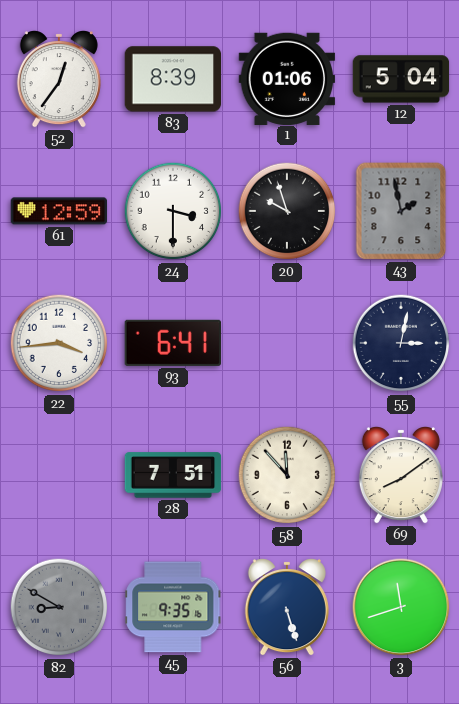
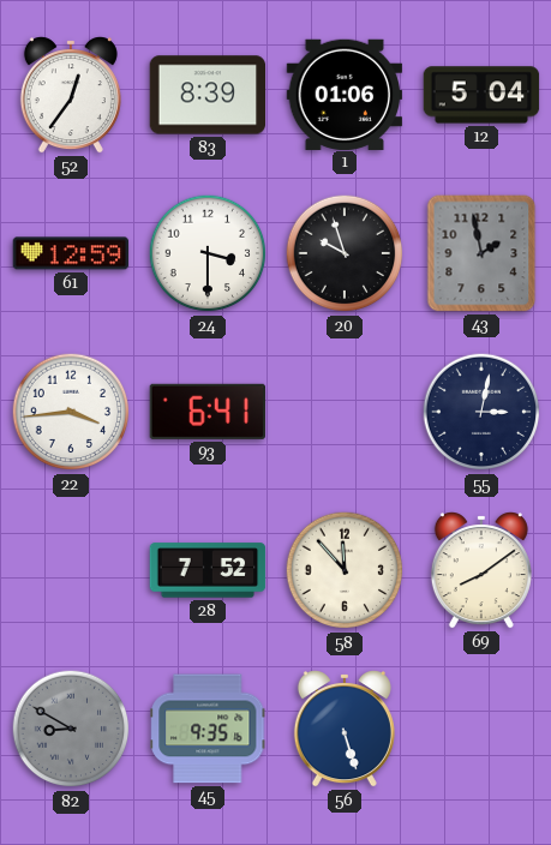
28: 7:51 -> 7:52
3: 11:42 -> none
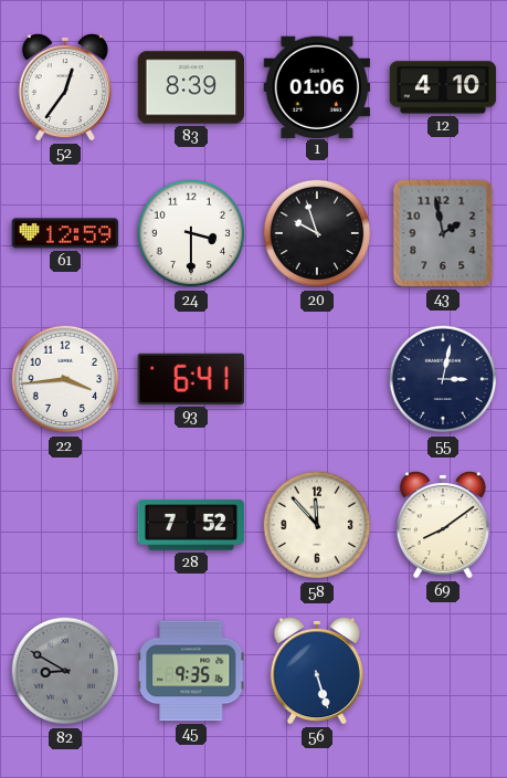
12: 5:04 -> 4:10
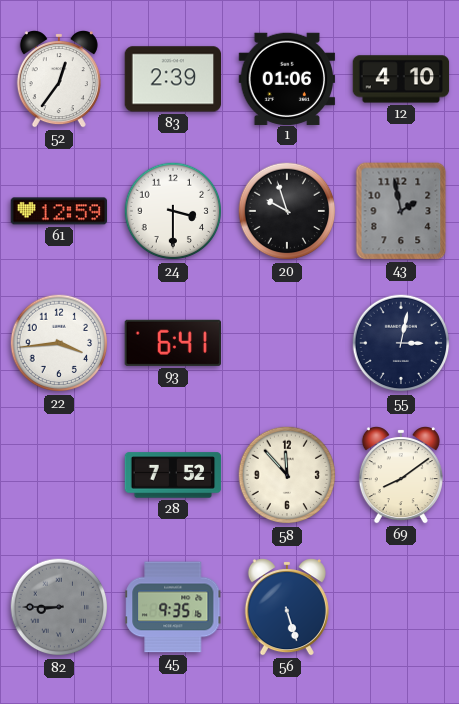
83: 8:39 -> 2:39
82: 8:50 -> 8:45
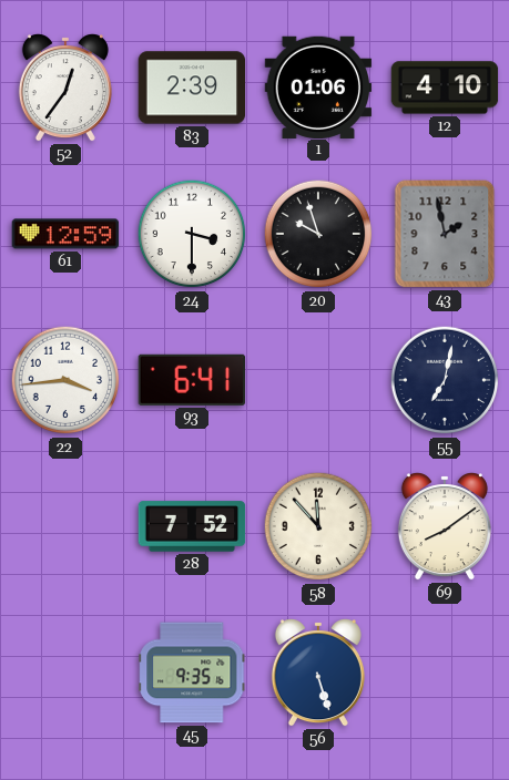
55: 3:02 -> 7:02
82: 8:45 -> none
